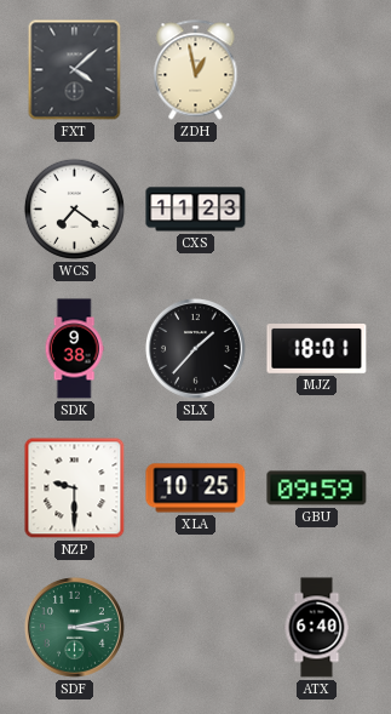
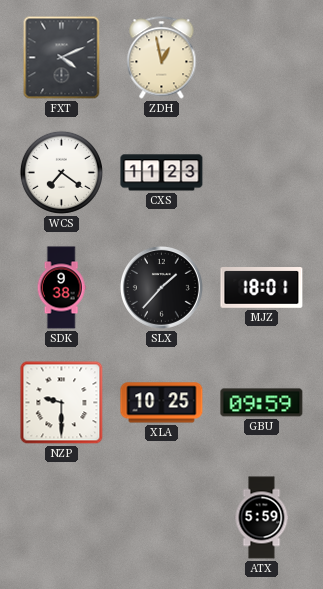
FXT: 4:08 -> 4:11
SDF: 3:13 -> none
ATX: 6:40 -> 5:59
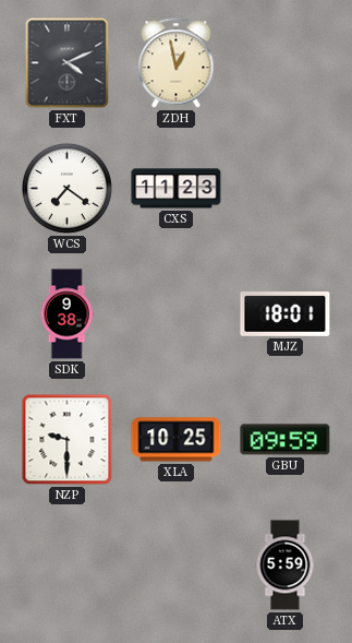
SLX: 1:37 -> none
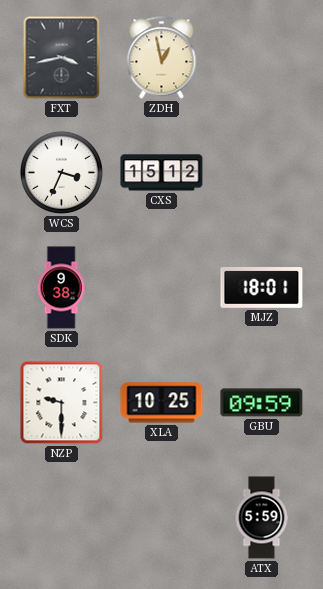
FXT: 4:11 -> 3:43
WCS: 7:21 -> 3:34
CXS: 11:23 -> 15:12
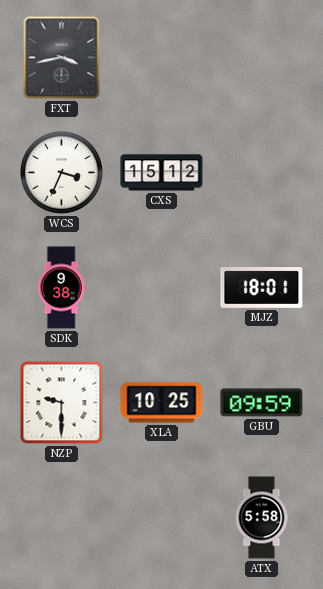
ZDH: 12:58 -> none
ATX: 5:59 -> 5:58
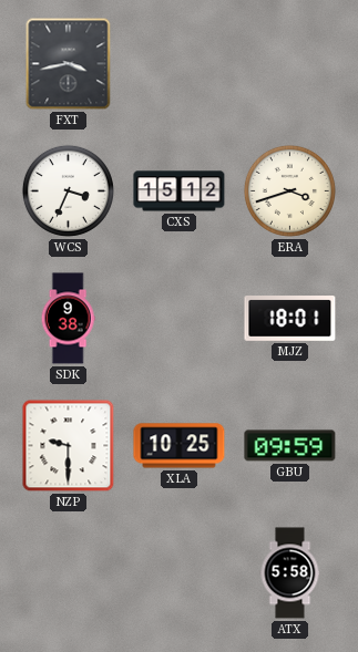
ERA: none -> 3:42
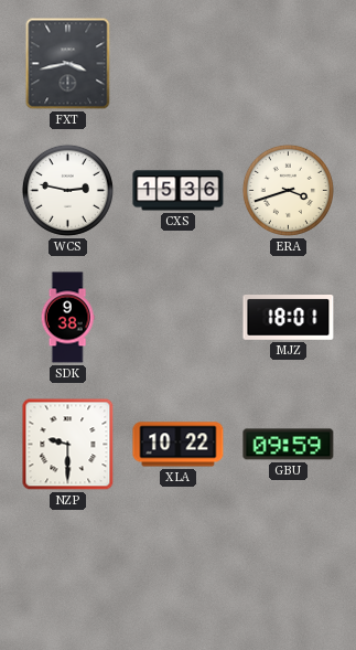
WCS: 3:34 -> 2:47
CXS: 15:12 -> 15:36
XLA: 10:25 -> 10:22
ATX: 5:58 -> none
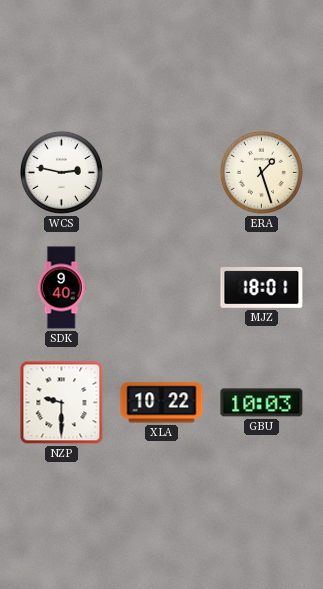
FXT: 3:43 -> none
CXS: 15:36 -> none
ERA: 3:42 -> 1:27
SDK: 9:38 -> 9:40
GBU: 09:59 -> 10:03
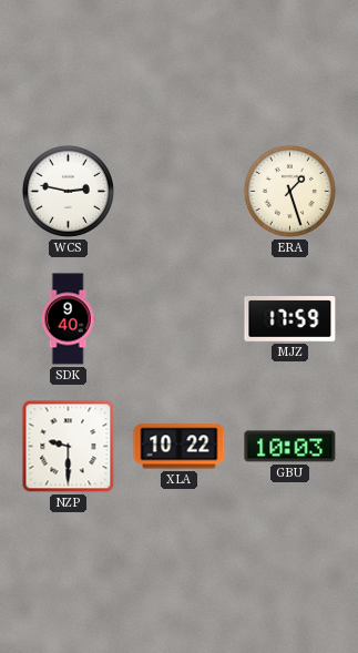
MJZ: 18:01 -> 17:59
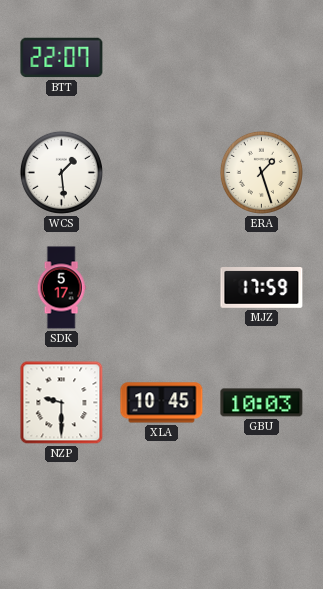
BTT: none -> 22:07
WCS: 2:47 -> 1:29
SDK: 9:40 -> 5:17
XLA: 10:22 -> 10:45
